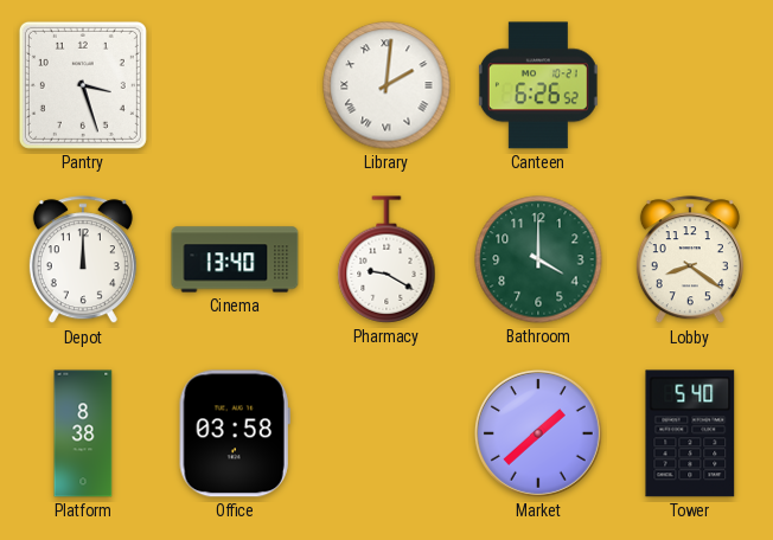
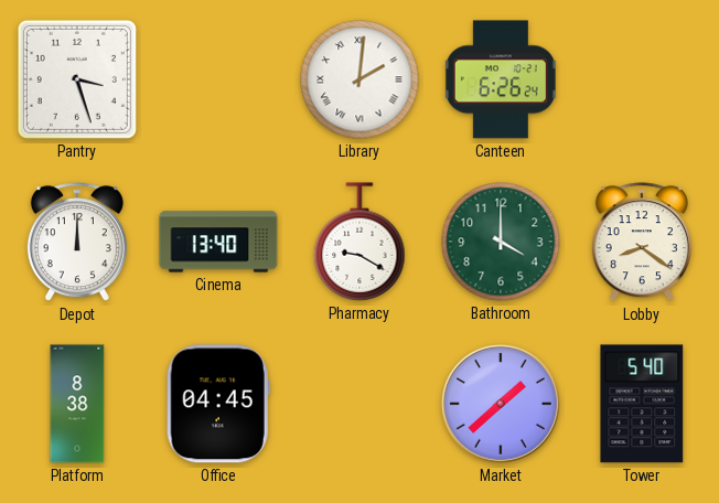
Canteen: 6:26:52 -> 6:26:24
Office: 03:58 -> 04:45
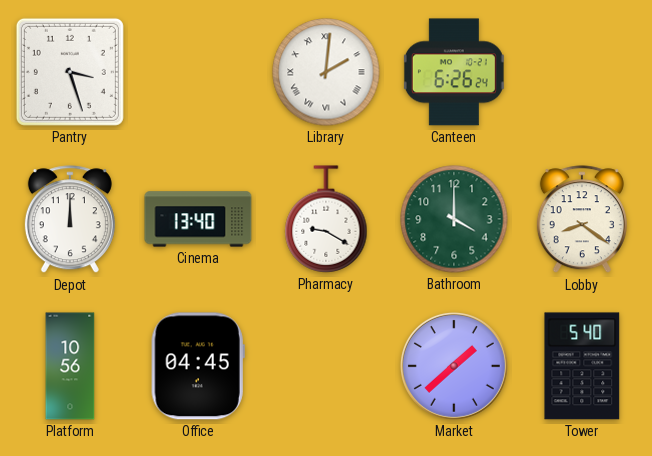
Platform: 8:38 -> 10:56
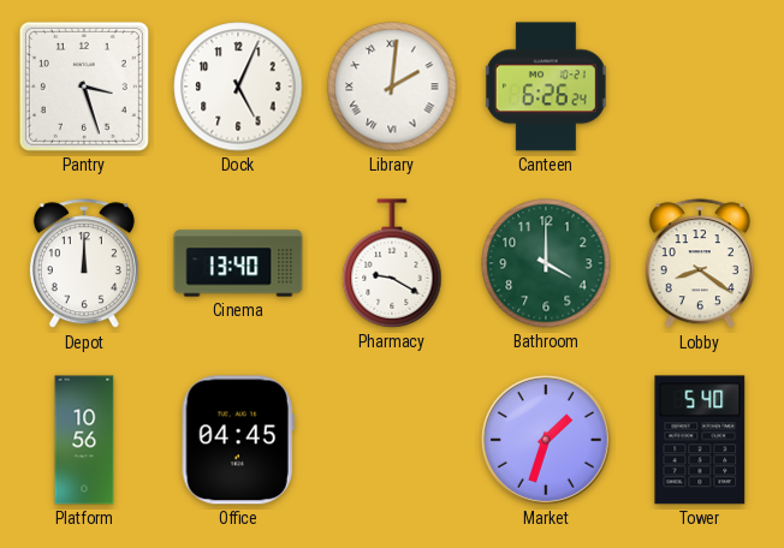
Dock: none -> 5:04
Market: 1:38 -> 1:33
